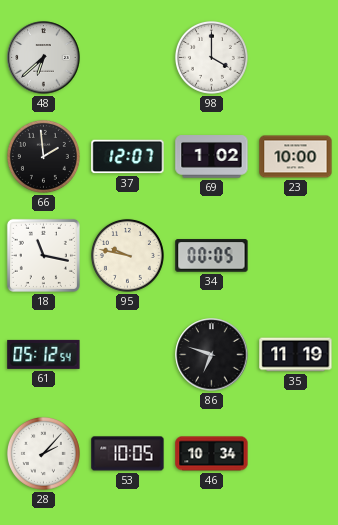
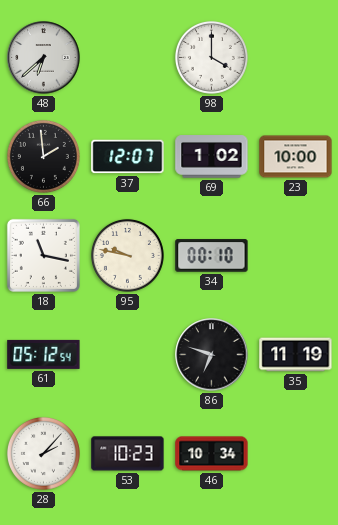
34: 00:05 -> 00:10
53: 10:05 -> 10:23
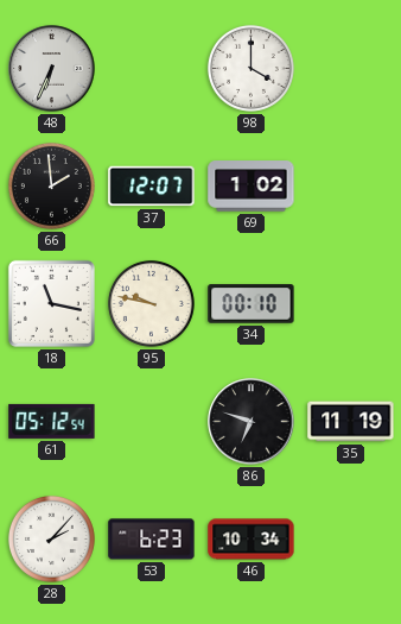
48: 6:38 -> 6:34
23: 10:00 -> none
53: 10:23 -> 6:23
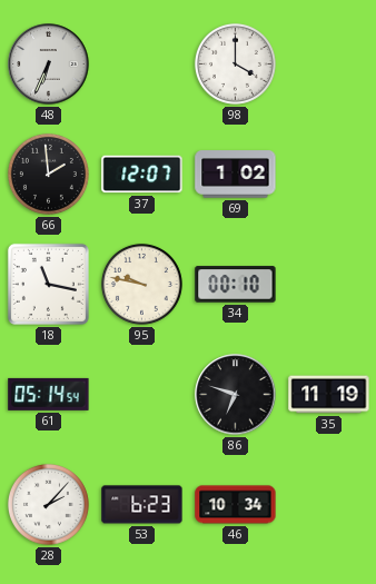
61: 05:12 -> 05:14
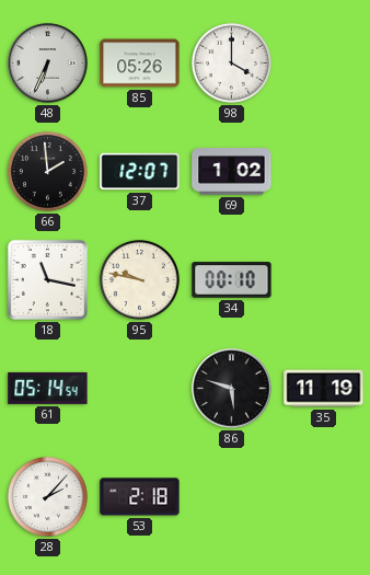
85: none -> 05:26
86: 6:48 -> 5:48
53: 6:23 -> 2:18
46: 10:34 -> none
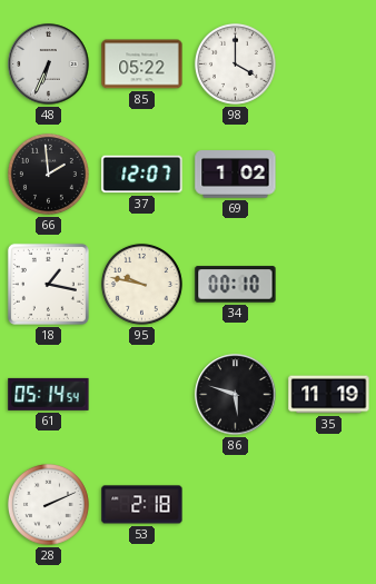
85: 05:26 -> 05:22
18: 11:17 -> 1:17
28: 2:07 -> 2:11
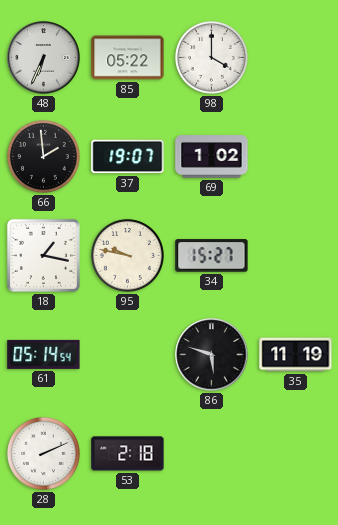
37: 12:07 -> 19:07
34: 00:10 -> 15:27
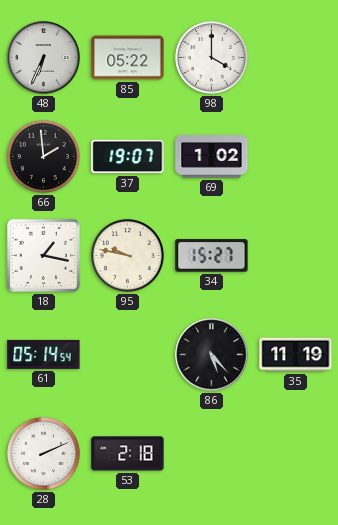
86: 5:48 -> 5:23
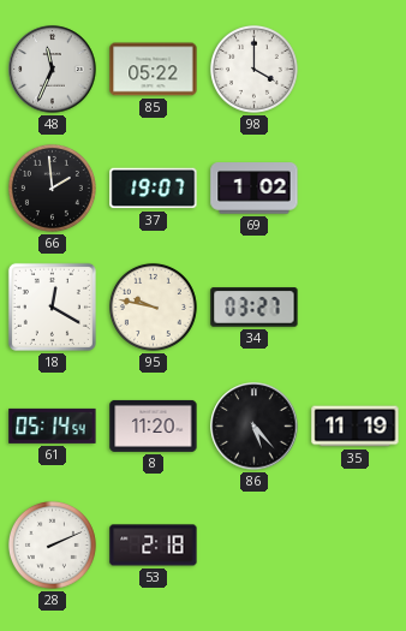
48: 6:34 -> 11:34
18: 1:17 -> 12:20
34: 15:27 -> 03:27
8: none -> 11:20
